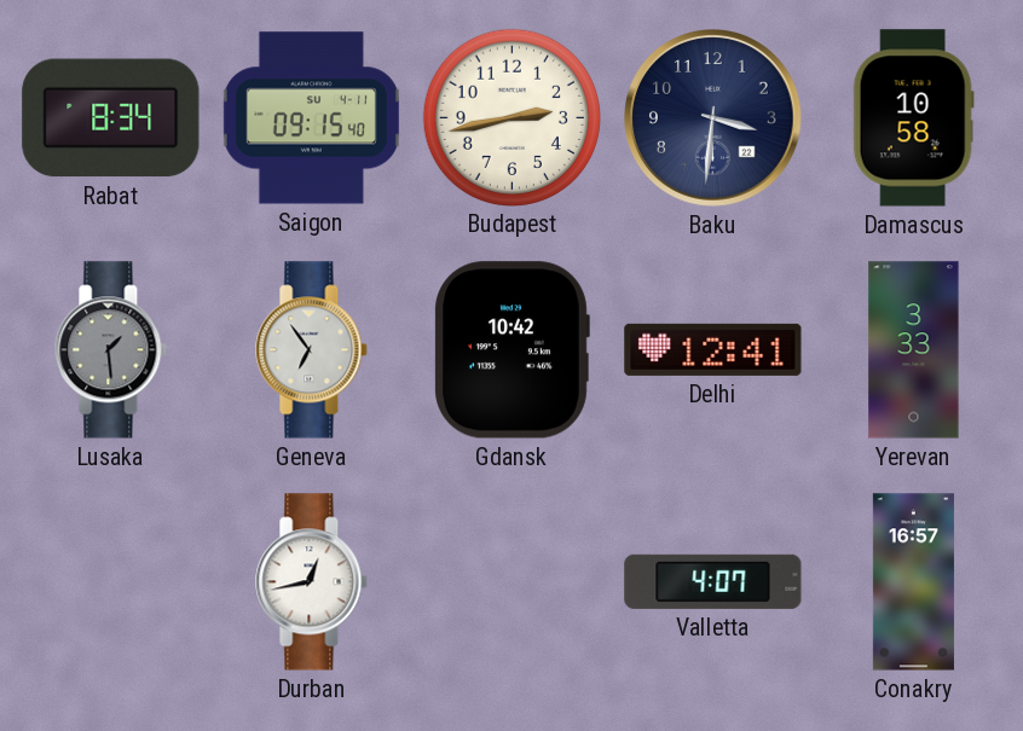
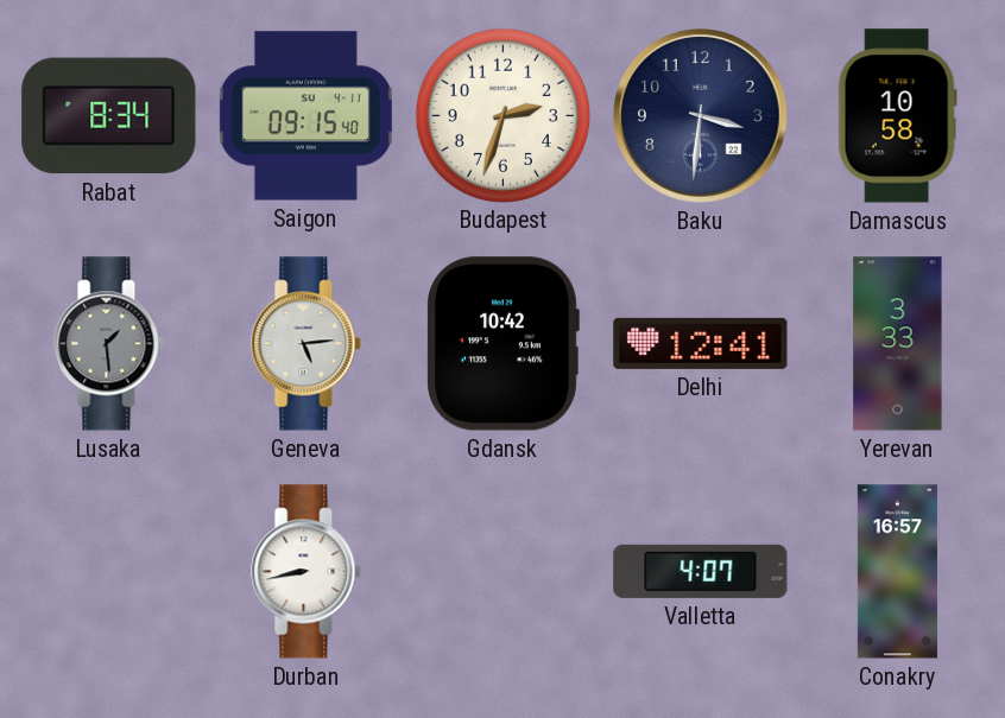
Budapest: 2:43 -> 2:33
Geneva: 6:54 -> 5:14
Durban: 12:43 -> 8:43
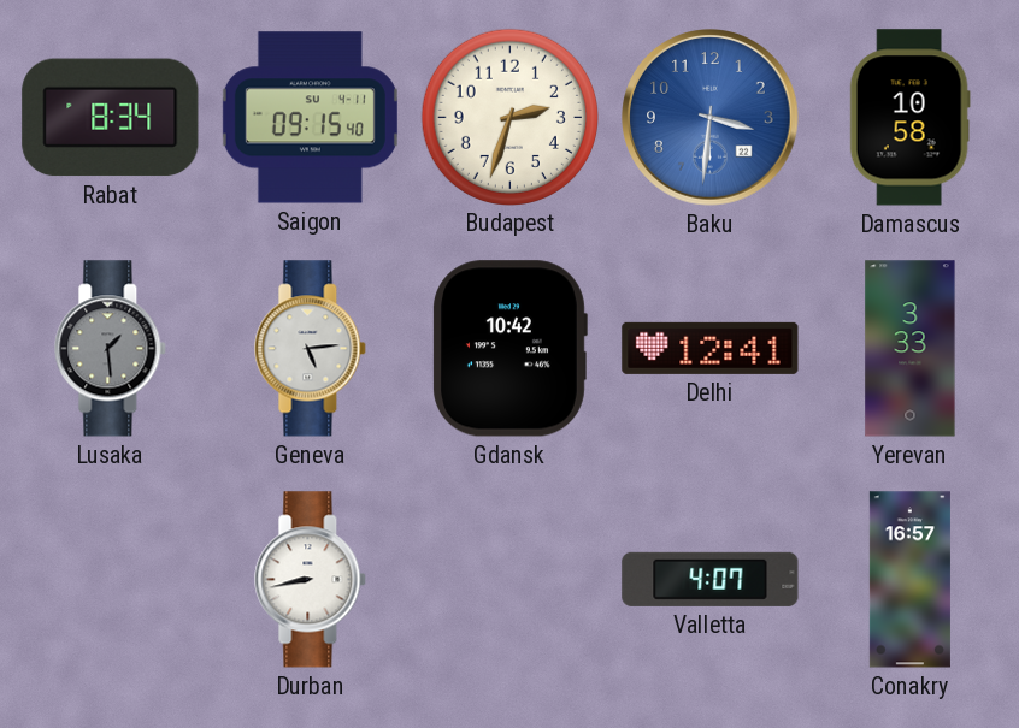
Baku dial: navy -> blue
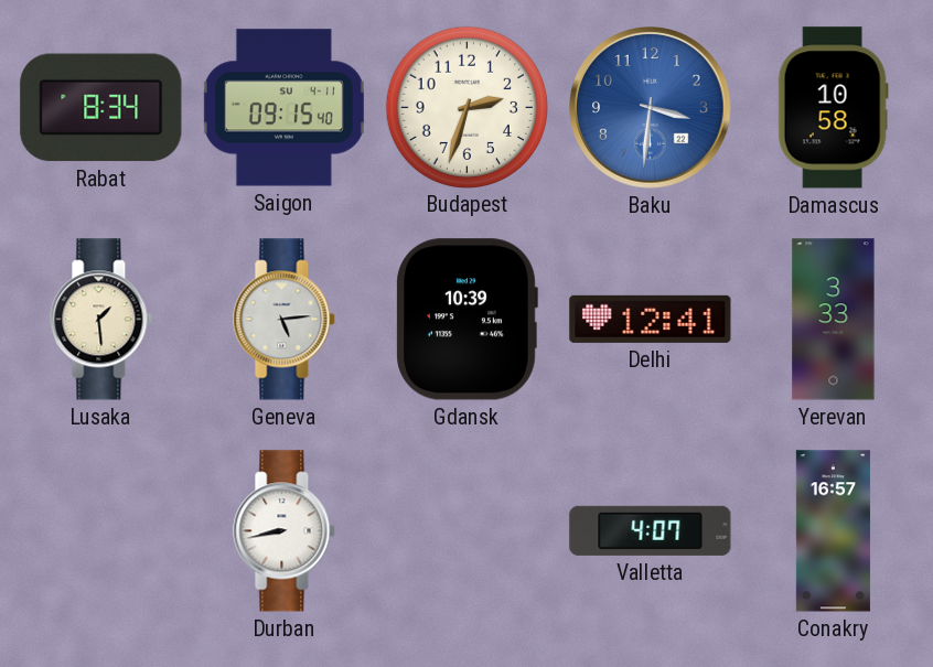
Lusaka dial: grey -> cream
Gdansk: 10:42 -> 10:39
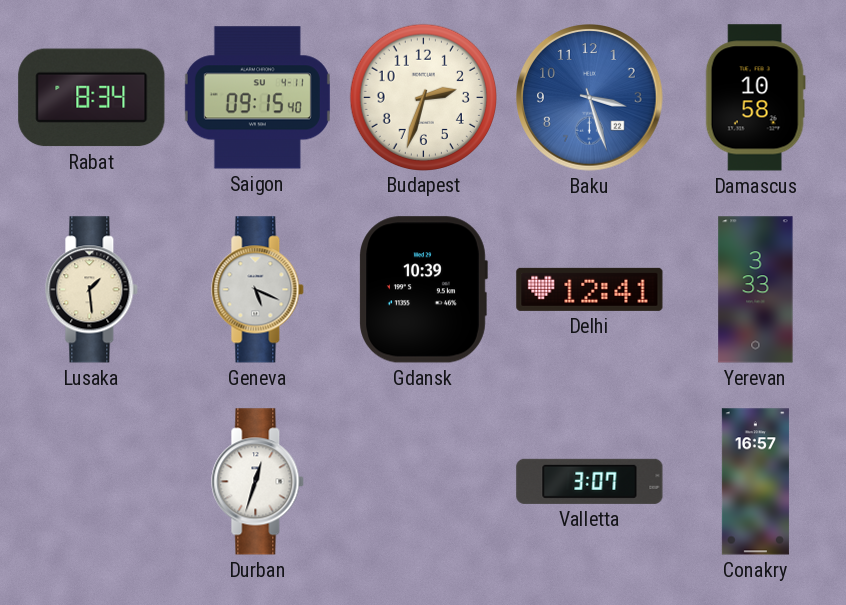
Baku: 3:31 -> 3:27
Geneva: 5:14 -> 5:19
Durban: 8:43 -> 12:33
Valletta: 4:07 -> 3:07
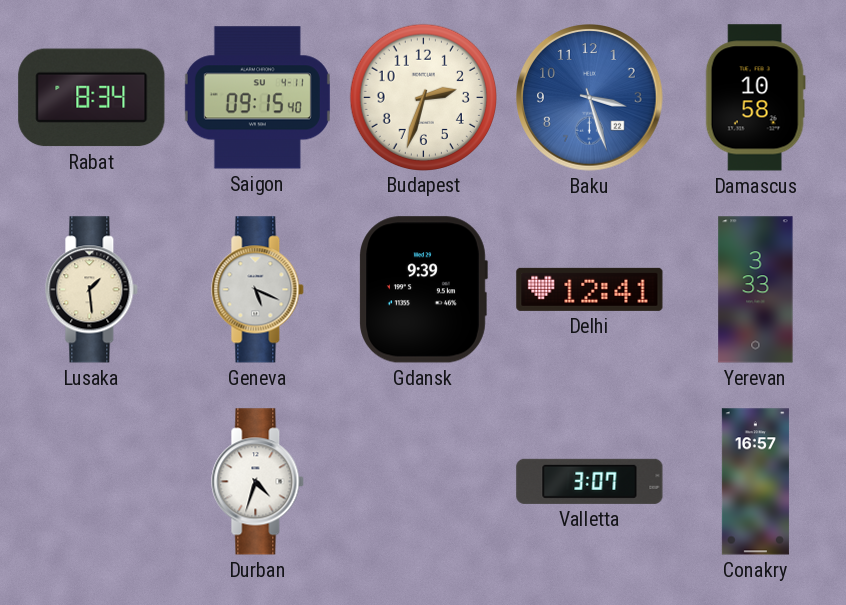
Gdansk: 10:39 -> 9:39
Durban: 12:33 -> 4:33
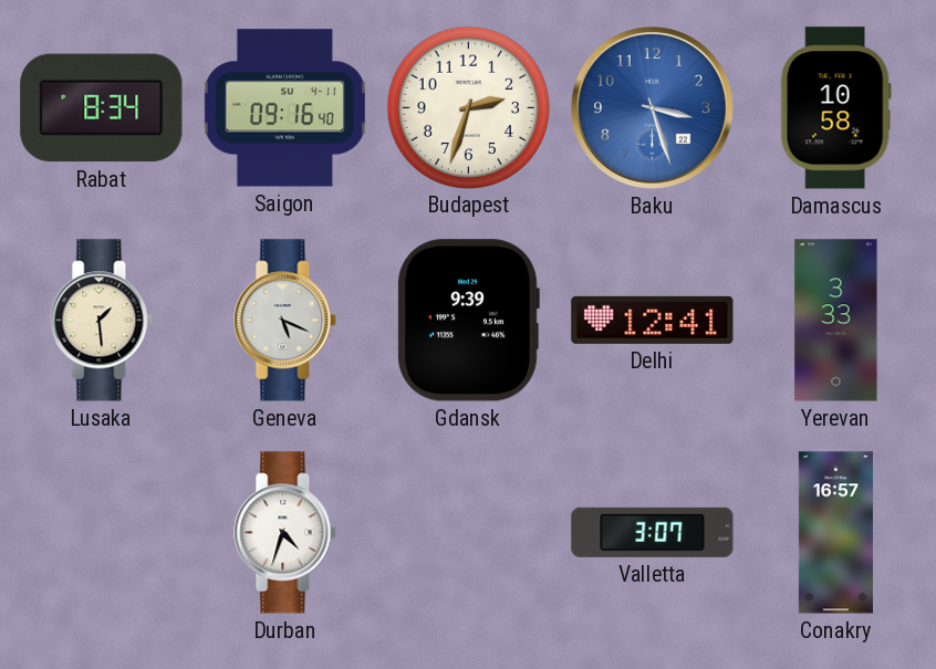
Saigon: 09:15 -> 09:16
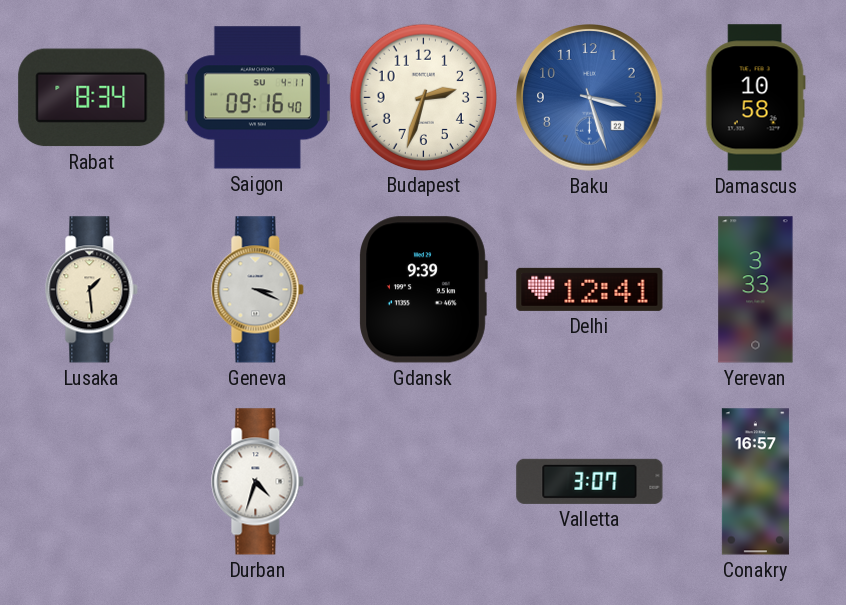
Geneva: 5:19 -> 3:19
